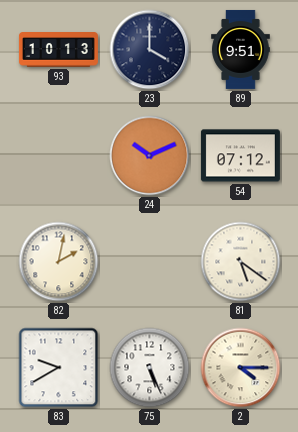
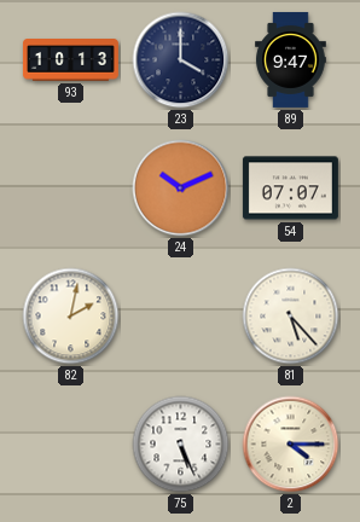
89: 9:51 -> 9:47
54: 07:12 -> 07:07
81: 5:21 -> 5:23
83: 9:40 -> none
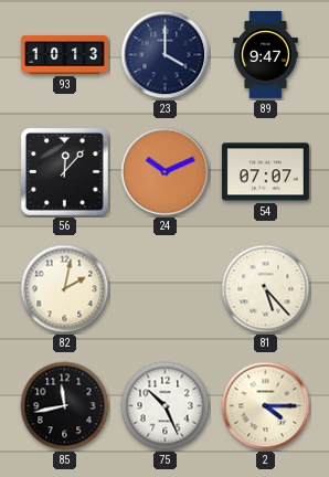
56: none -> 12:07
85: none -> 11:43
75: 5:26 -> 10:26
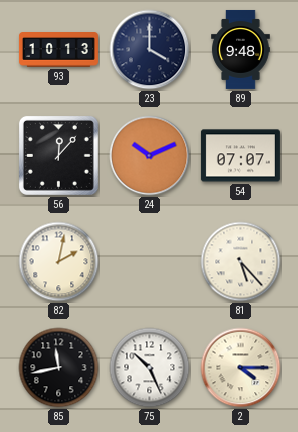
89: 9:47 -> 9:48
